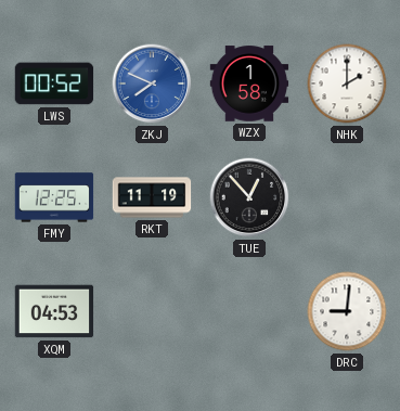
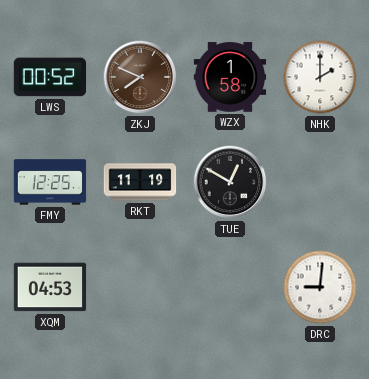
ZKJ dial: blue -> brown
TUE: 12:53 -> 12:50
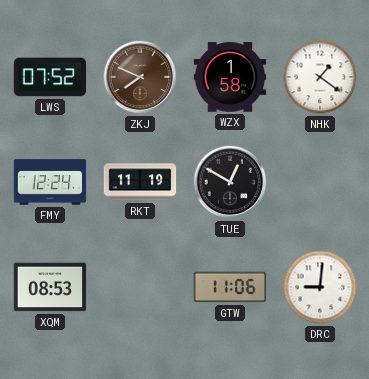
LWS: 00:52 -> 07:52
NHK: 2:00 -> 1:21
FMY: 12:25 -> 12:24
XQM: 04:53 -> 08:53
GTW: none -> 11:06
